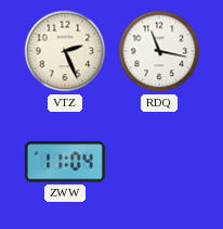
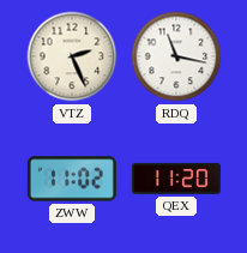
ZWW: 11:04 -> 11:02
QEX: none -> 11:20
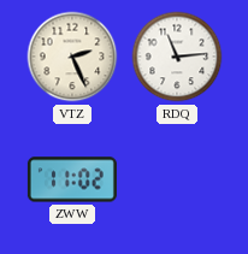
RDQ: 11:17 -> 11:14
QEX: 11:20 -> none
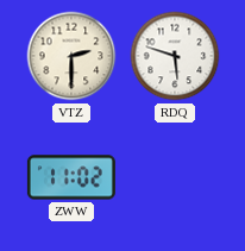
VTZ: 2:26 -> 2:30
RDQ: 11:14 -> 5:48
